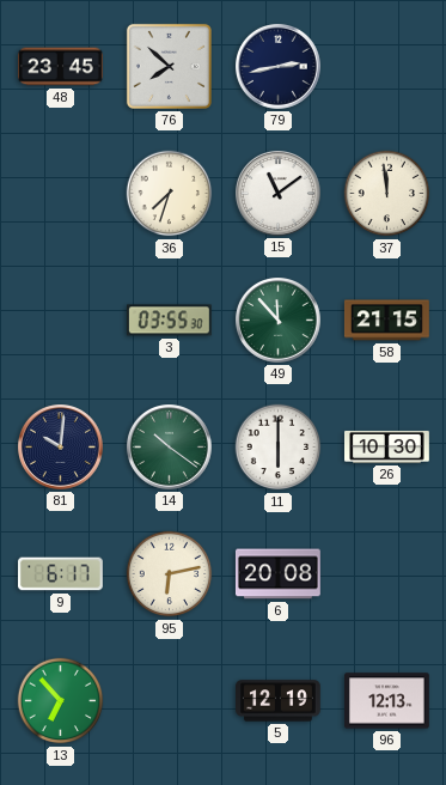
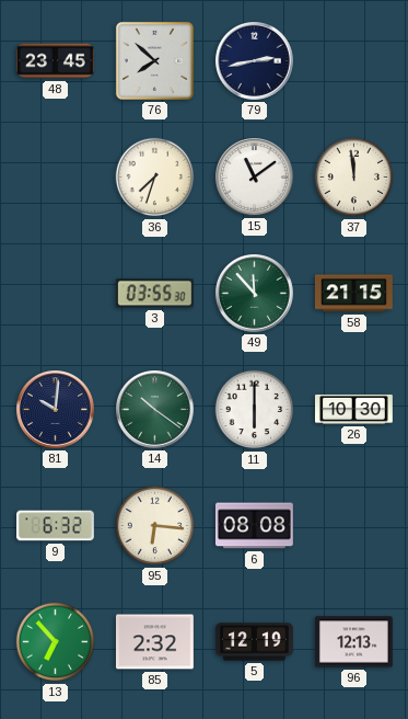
9: 6:17 -> 6:32
95: 6:13 -> 6:16
6: 20:08 -> 08:08
85: none -> 2:32
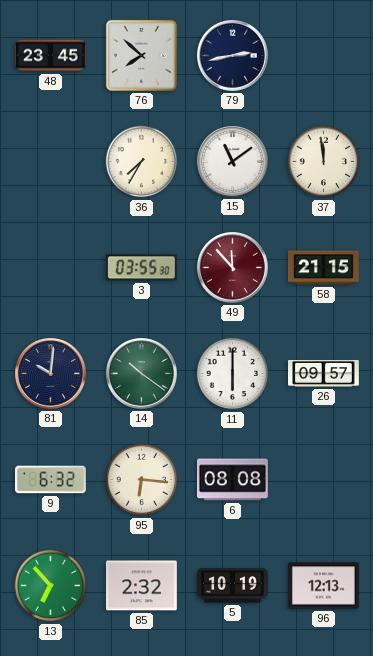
36: 7:33 -> 7:35
49 dial: green -> burgundy
26: 10:30 -> 09:57
5: 12:19 -> 10:19
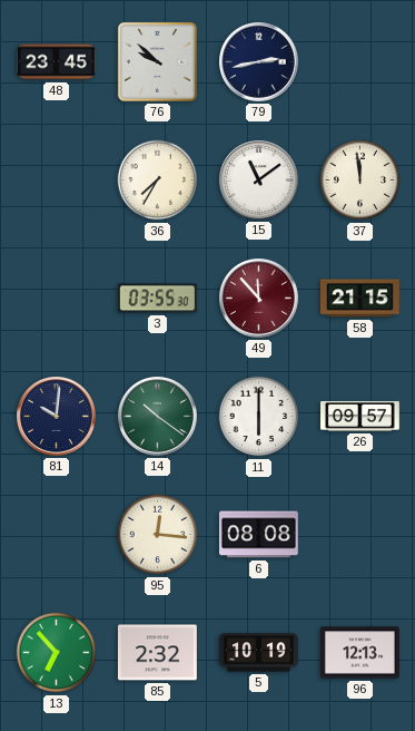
76: 7:52 -> 9:52
9: 6:32 -> none
95: 6:16 -> 12:16
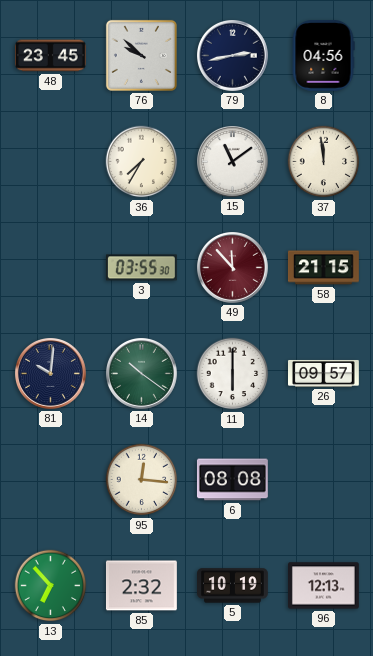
8: none -> 04:56
